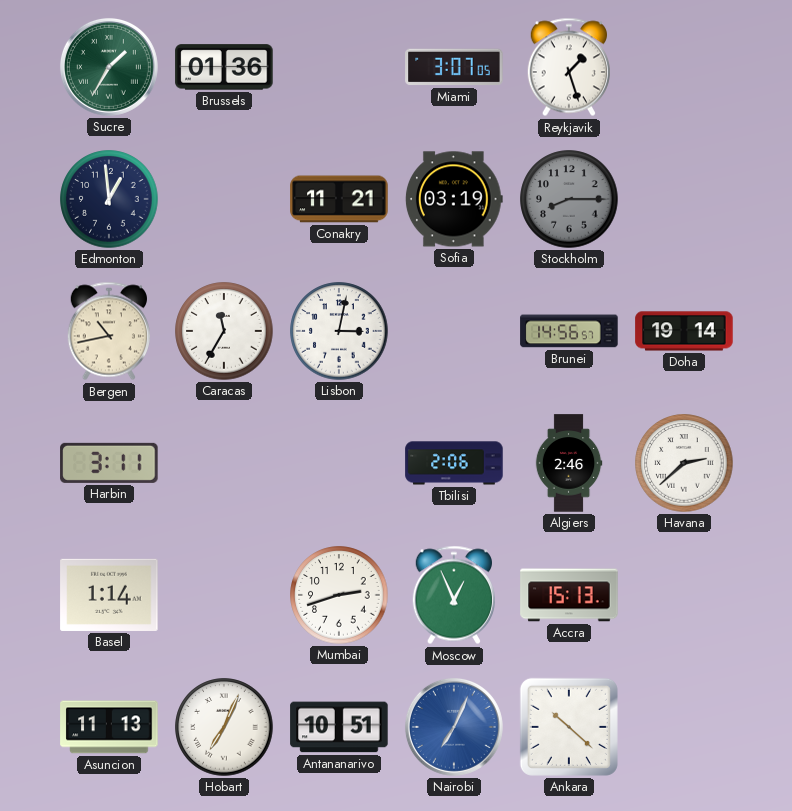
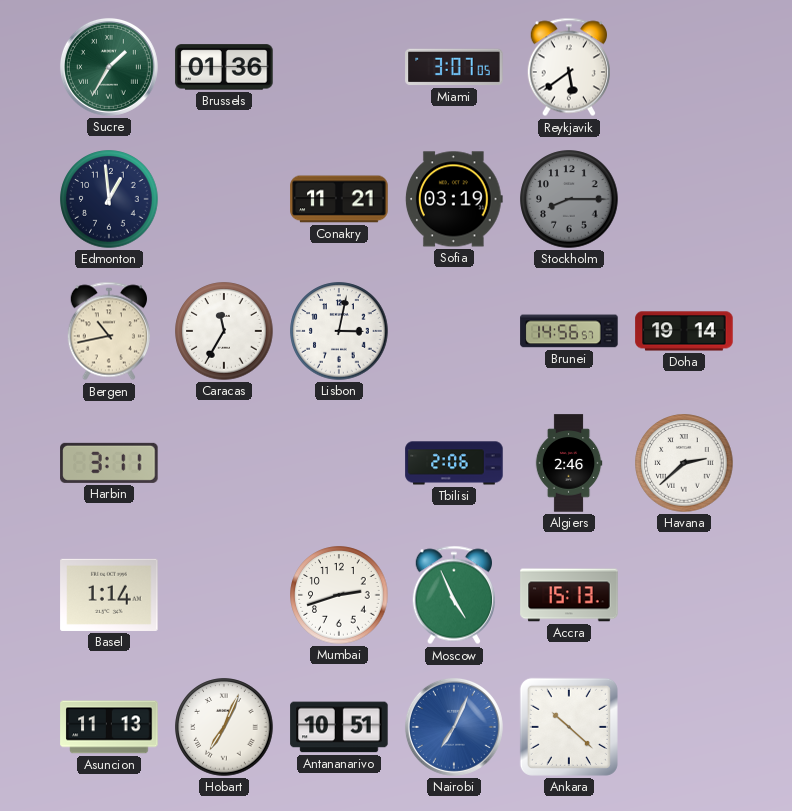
Reykjavik: 1:27 -> 5:39
Moscow: 12:56 -> 4:56
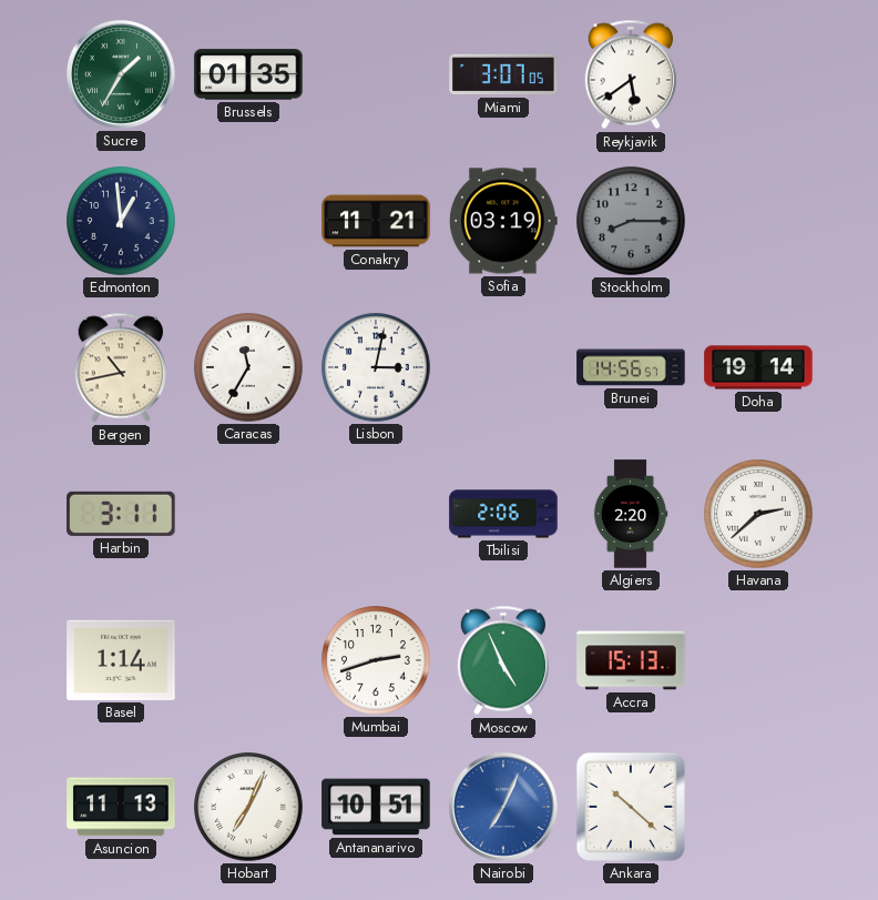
Brussels: 01:36 -> 01:35
Algiers: 2:46 -> 2:20
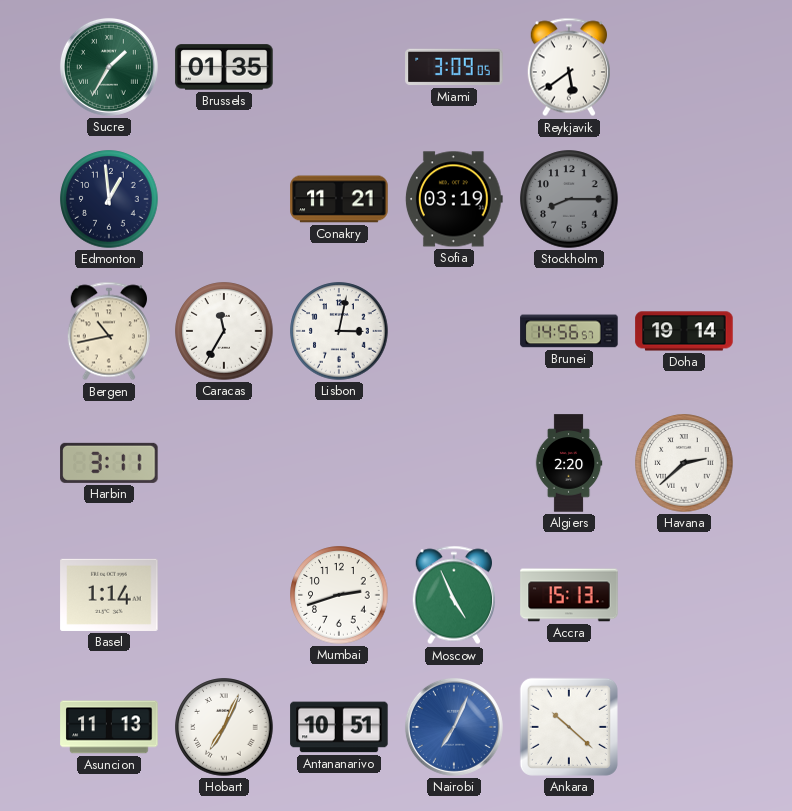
Miami: 3:07 -> 3:09
Tbilisi: 2:06 -> none
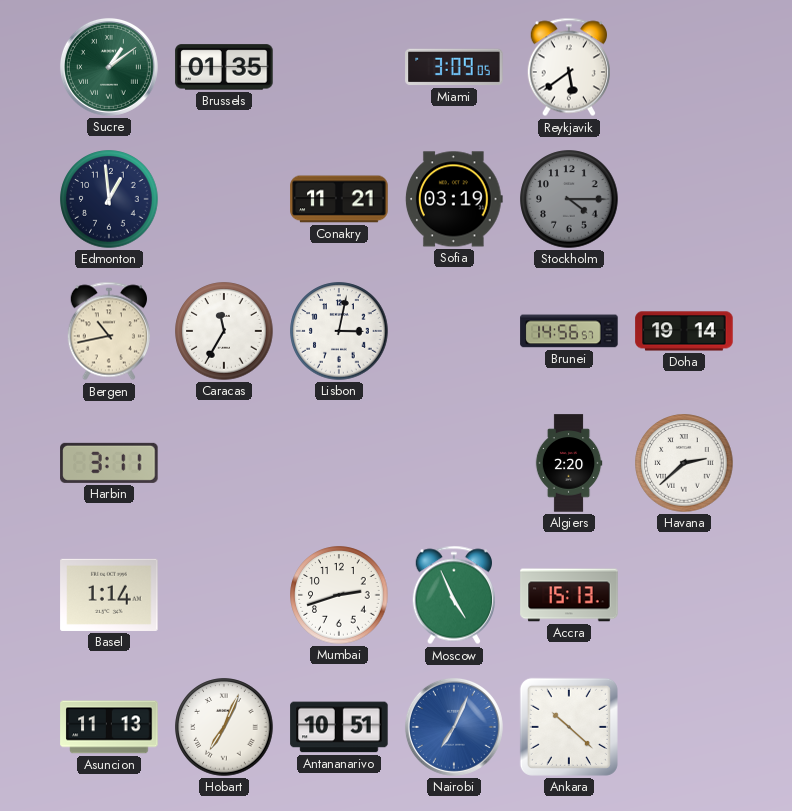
Sucre: 1:35 -> 1:09
Stockholm: 8:15 -> 4:15
